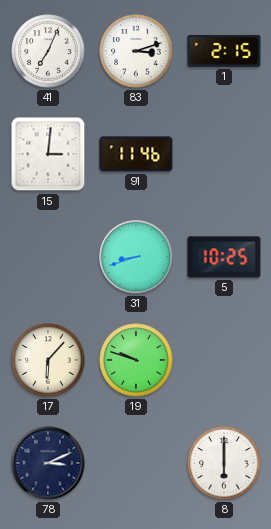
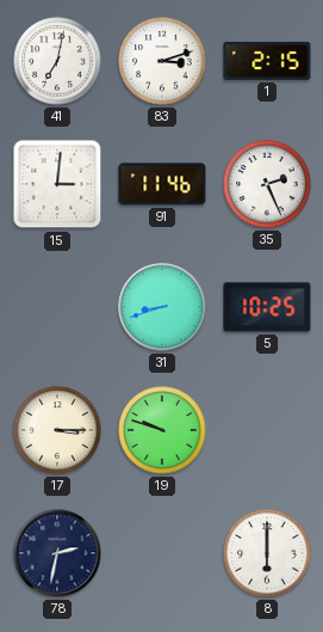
41: 7:04 -> 7:02
35: none -> 2:26
17: 6:07 -> 3:15
78: 3:11 -> 2:32
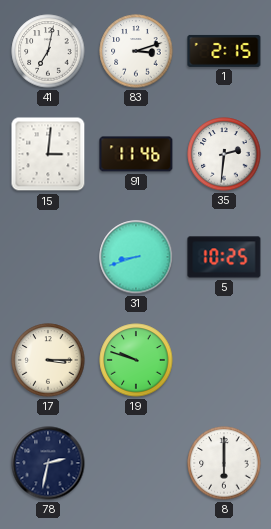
35: 2:26 -> 2:31
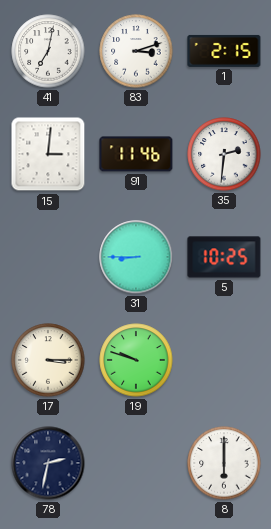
31: 8:42 -> 8:45
